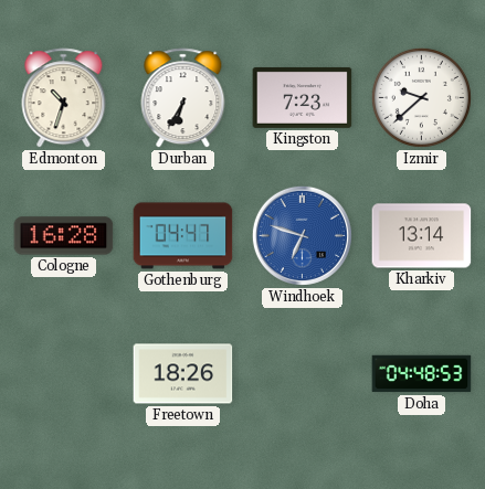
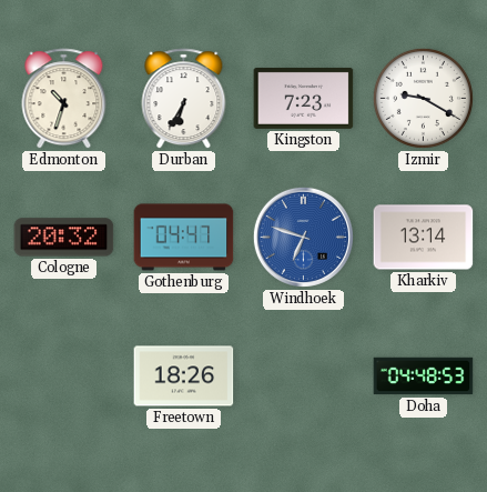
Izmir: 9:38 -> 9:20
Cologne: 16:28 -> 20:32
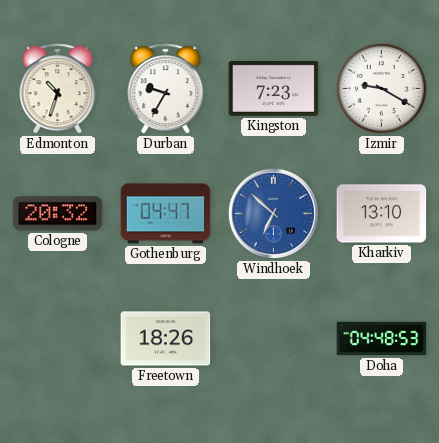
Durban: 6:35 -> 9:35
Windhoek: 6:48 -> 6:52
Kharkiv: 13:14 -> 13:10
